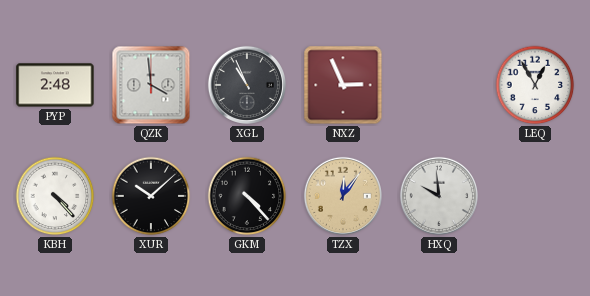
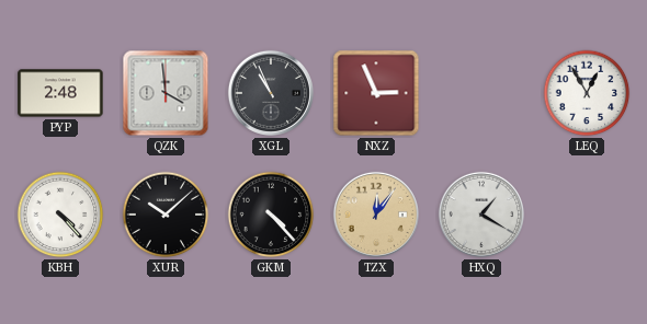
HXQ: 9:59 -> 1:20
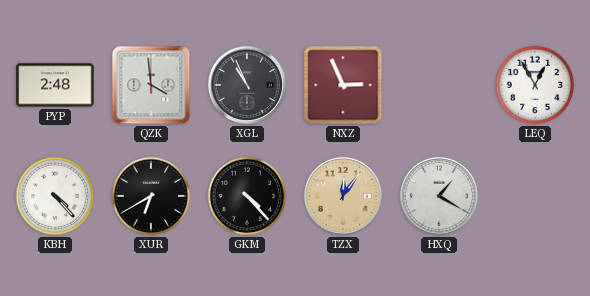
XUR: 10:08 -> 6:40
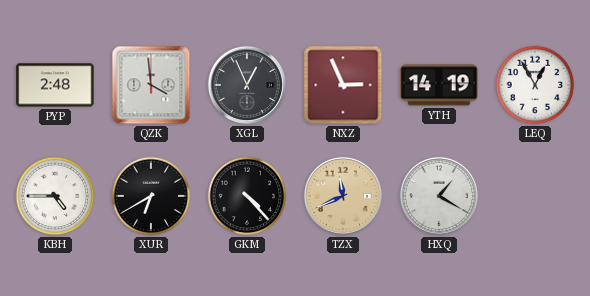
XGL: 10:56 -> 12:56
YTH: none -> 14:19
KBH: 4:23 -> 4:45
TZX: 12:06 -> 11:41
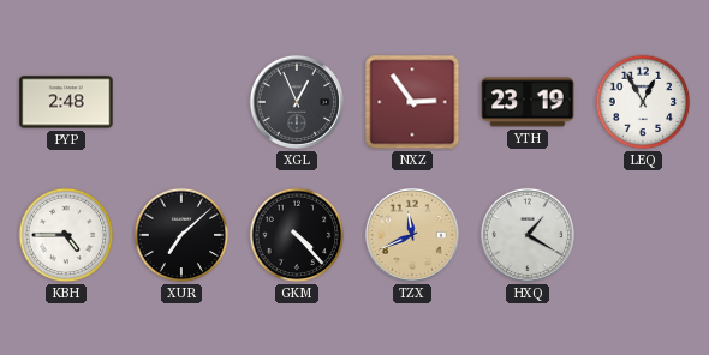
QZK: 3:59 -> none
NXZ: 2:56 -> 2:54
YTH: 14:19 -> 23:19
XUR: 6:40 -> 7:08
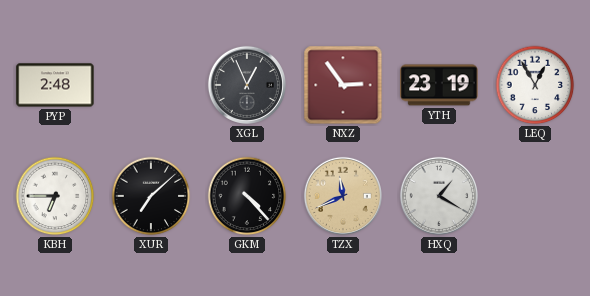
KBH: 4:45 -> 6:45
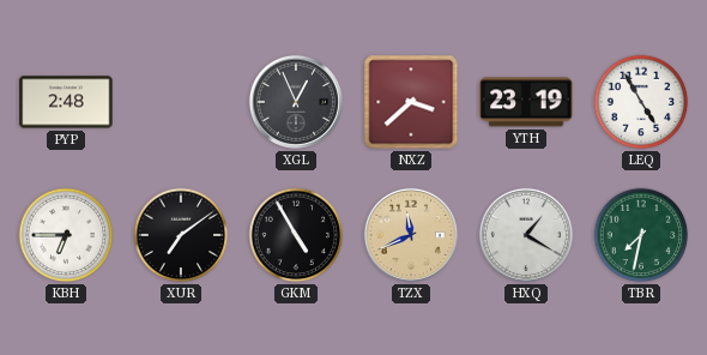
NXZ: 2:54 -> 3:38
LEQ: 12:55 -> 4:55
XUR: 7:08 -> 7:09
GKM: 4:23 -> 4:55
TBR: none -> 7:32
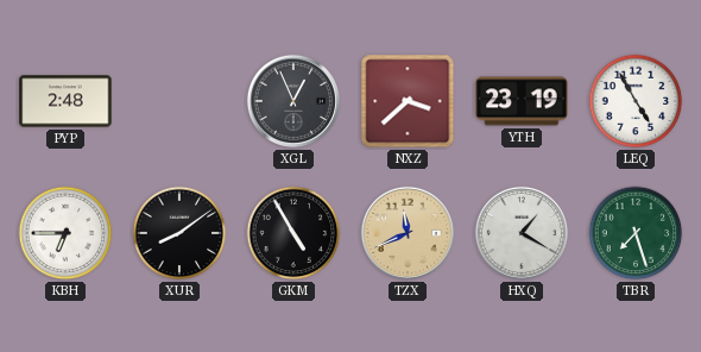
XUR: 7:09 -> 8:09
TBR: 7:32 -> 7:27
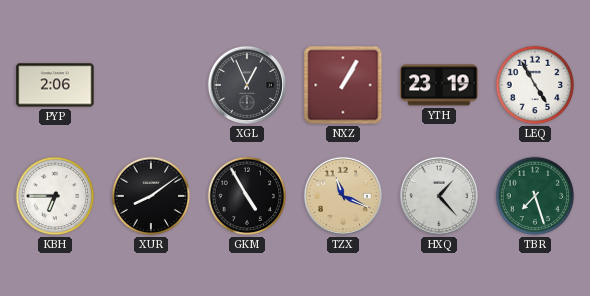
PYP: 2:48 -> 2:06
NXZ: 3:38 -> 1:05
TZX: 11:41 -> 11:19
HXQ: 1:20 -> 1:23
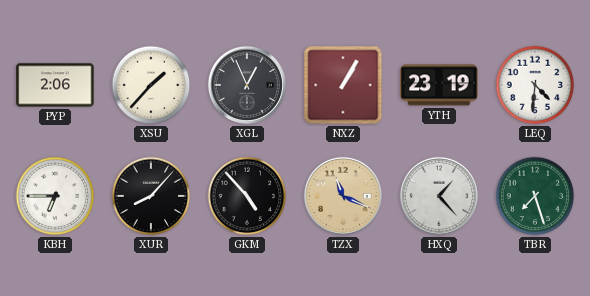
XSU: none -> 1:37
LEQ: 4:55 -> 4:31
XUR: 8:09 -> 8:07
GKM: 4:55 -> 4:53
